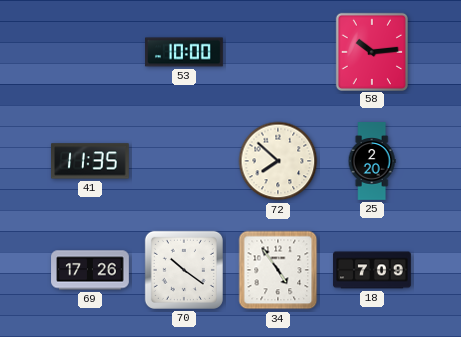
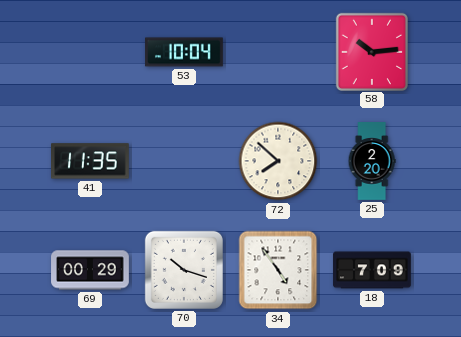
53: 10:00 -> 10:04
69: 17:26 -> 00:29
70: 10:21 -> 10:18
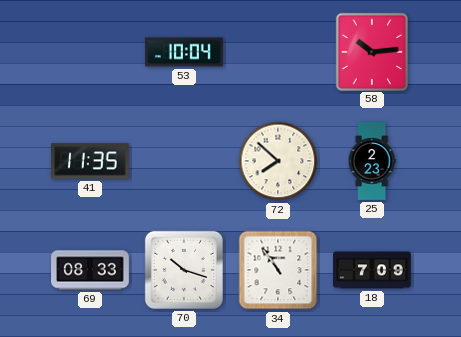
25: 2:20 -> 2:23
69: 00:29 -> 08:33
34: 4:54 -> 10:54
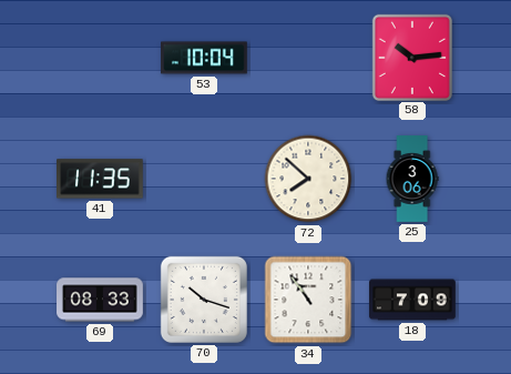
25: 2:23 -> 3:06
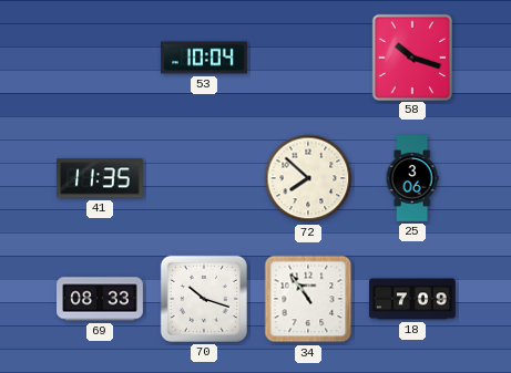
58: 10:14 -> 10:18
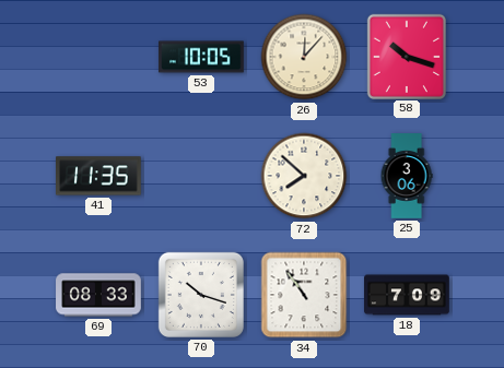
53: 10:04 -> 10:05
26: none -> 12:07
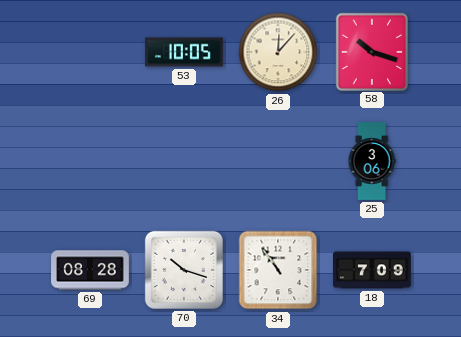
41: 11:35 -> none
72: 7:52 -> none
69: 08:33 -> 08:28
